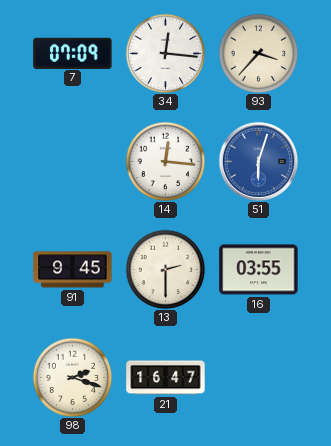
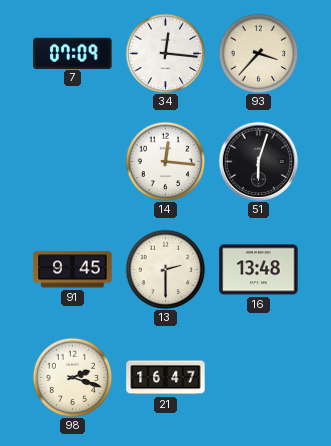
51 dial: blue -> black
16: 03:55 -> 13:48
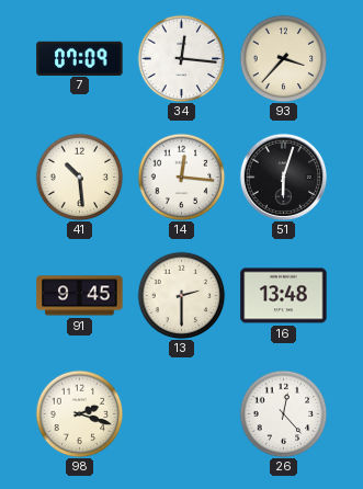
41: none -> 10:29
21: 16:47 -> none
26: none -> 12:23
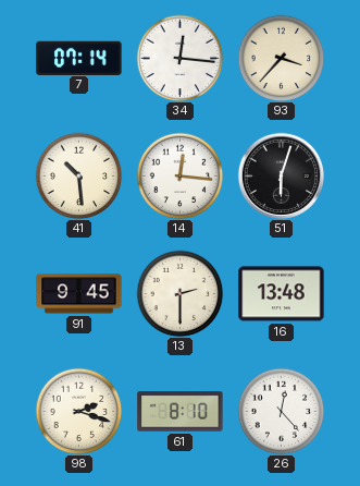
7: 07:09 -> 07:14
61: none -> 8:10
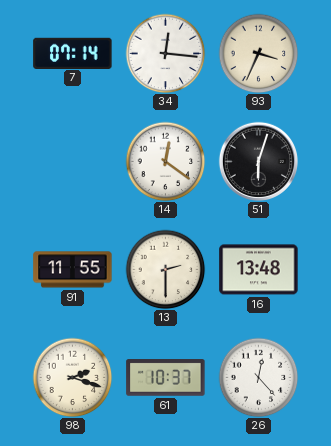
93: 3:37 -> 3:34
41: 10:29 -> none
14: 12:16 -> 12:21
91: 9:45 -> 11:55
61: 8:10 -> 10:37
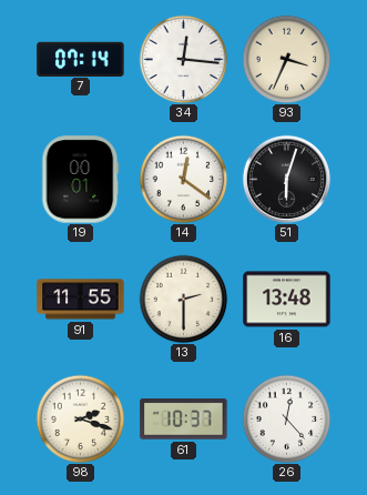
19: none -> 00:01
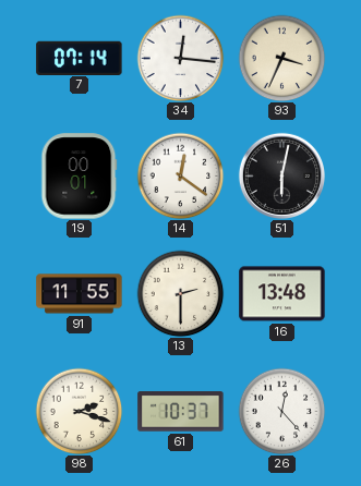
51: 6:03 -> 6:02
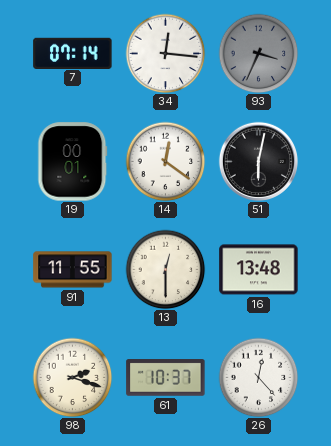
93 dial: cream -> grey
13: 2:30 -> 12:30
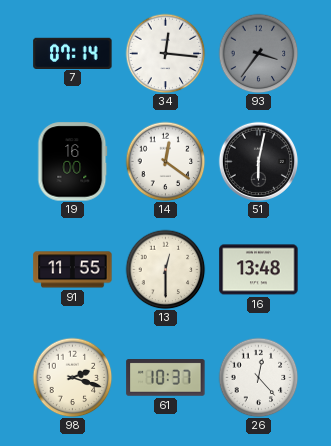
93: 3:34 -> 3:36
19: 00:01 -> 16:00
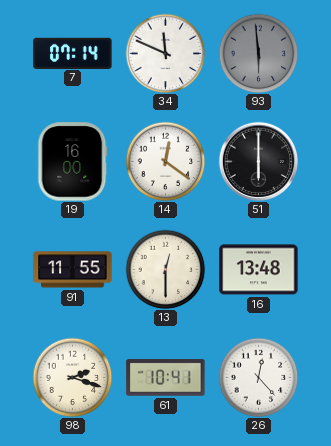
34: 12:16 -> 11:49
93: 3:36 -> 5:59
51: 6:02 -> 6:00
61: 10:37 -> 10:41
